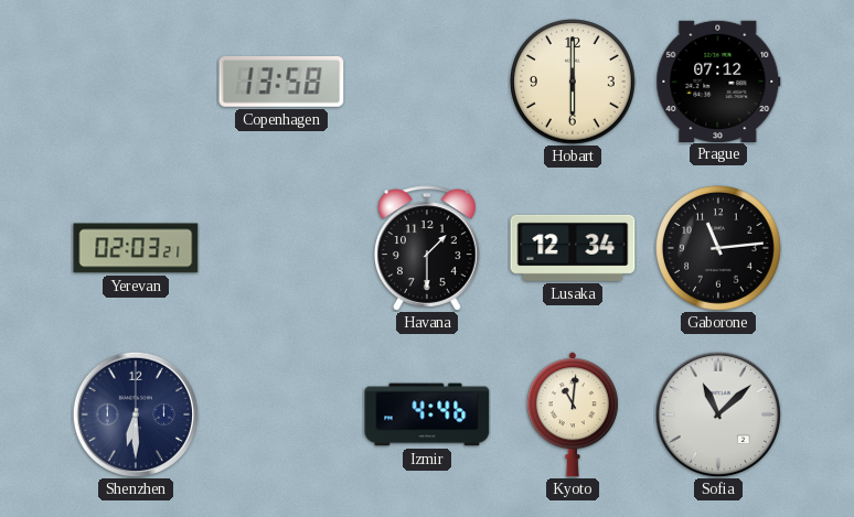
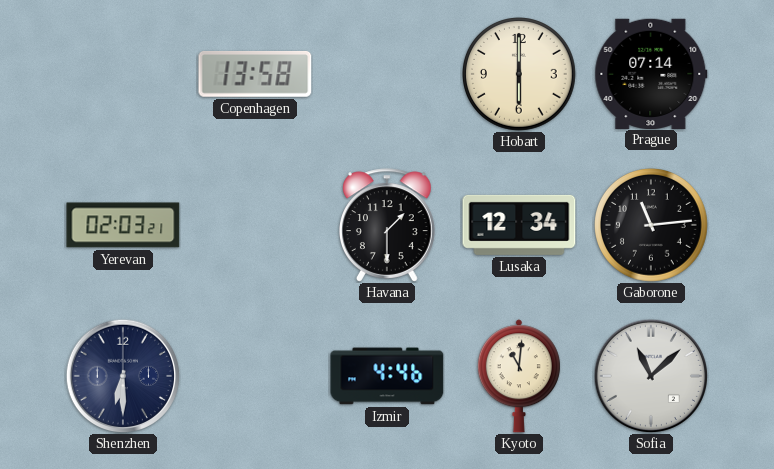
Prague: 07:12 -> 07:14
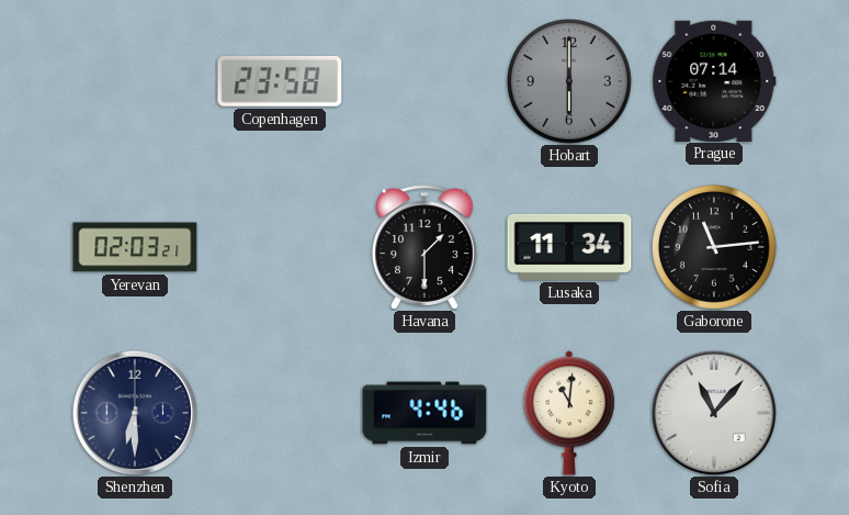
Copenhagen: 13:58 -> 23:58
Hobart dial: cream -> grey
Lusaka: 12:34 -> 11:34
Sofia: 11:08 -> 11:07
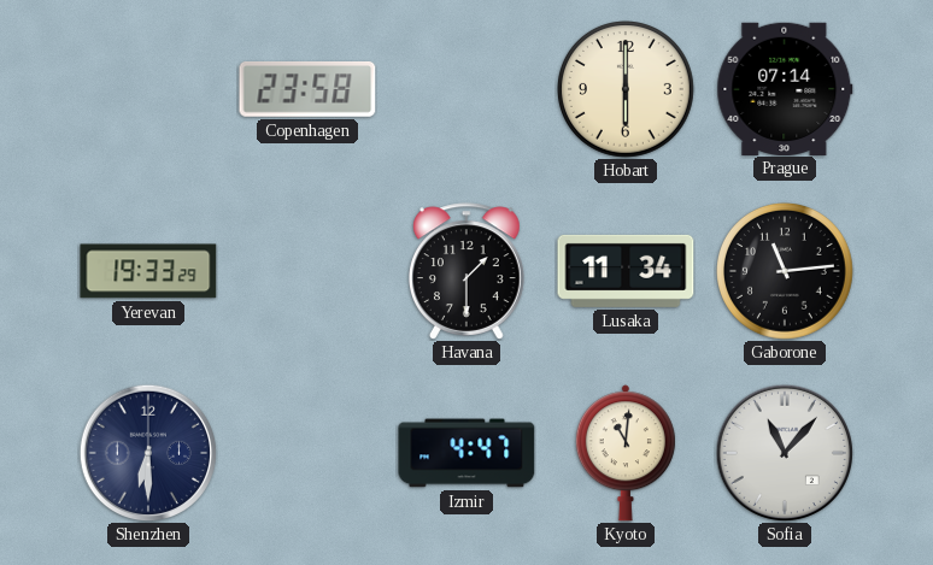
Hobart dial: grey -> cream
Yerevan: 02:03 -> 19:33
Izmir: 4:46 -> 4:47
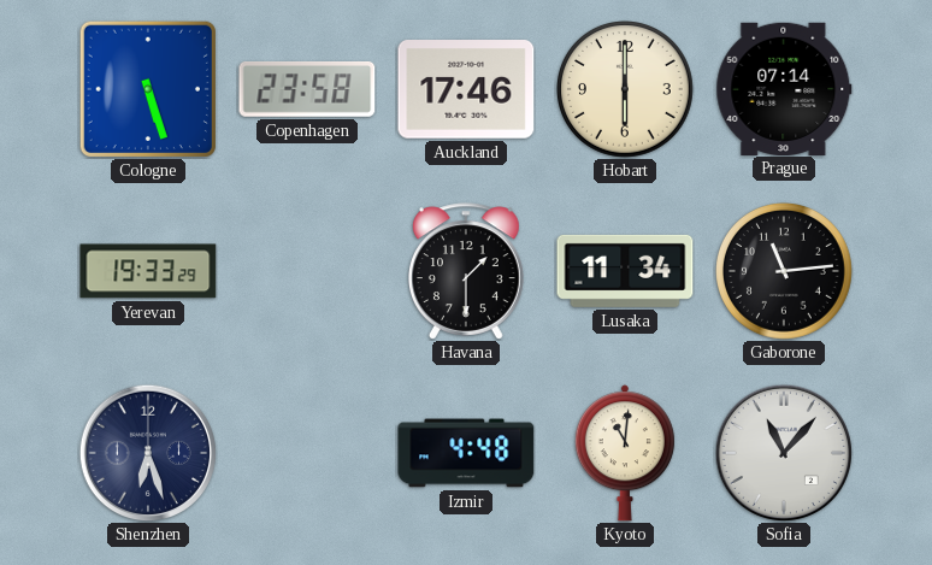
Cologne: none -> 5:27
Auckland: none -> 17:46
Shenzhen: 6:30 -> 6:27
Izmir: 4:47 -> 4:48
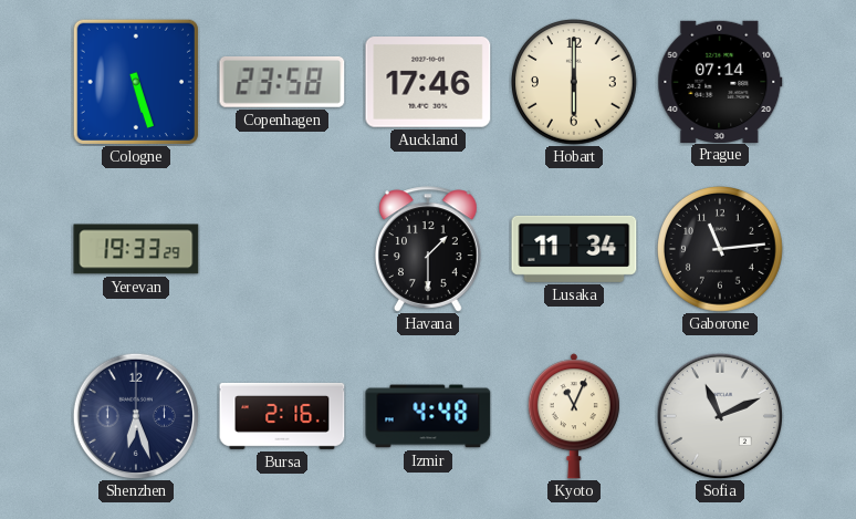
Bursa: none -> 2:16
Kyoto: 11:01 -> 11:04
Sofia: 11:07 -> 11:11
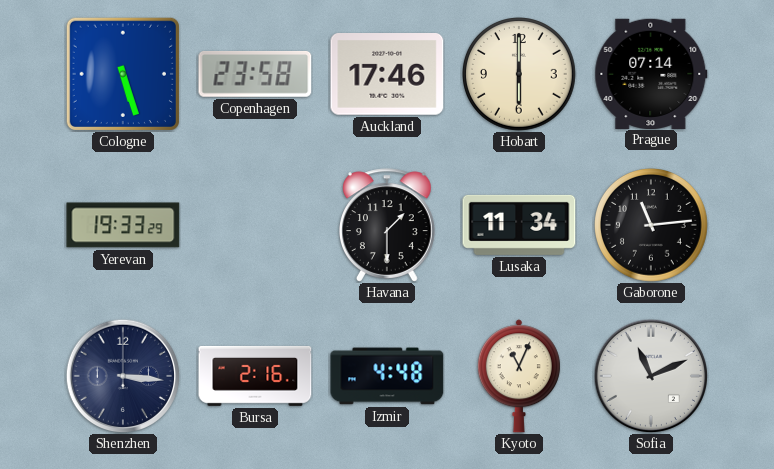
Shenzhen: 6:27 -> 3:16
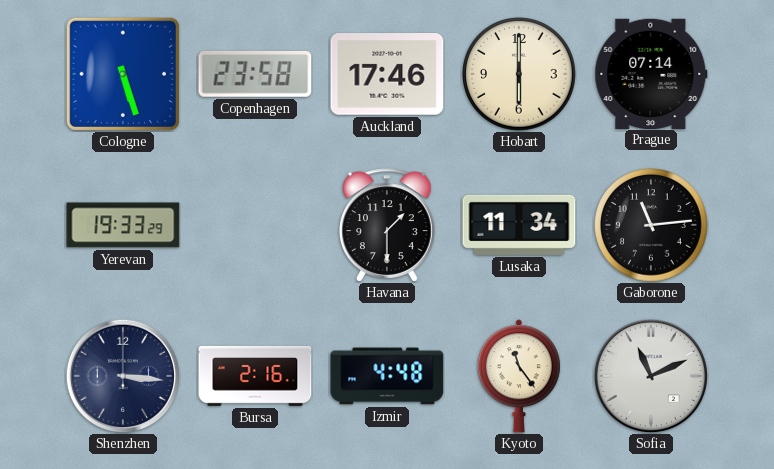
Kyoto: 11:04 -> 11:24
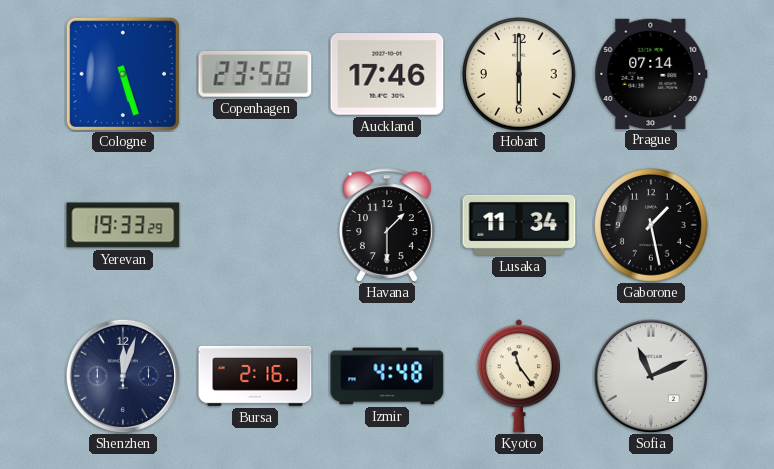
Gaborone: 11:14 -> 1:28
Shenzhen: 3:16 -> 12:03
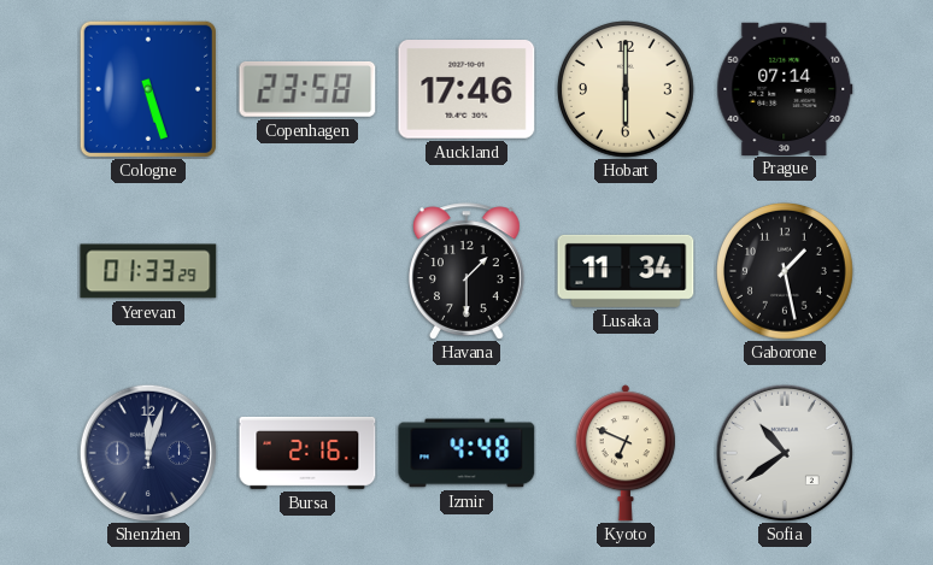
Yerevan: 19:33 -> 01:33
Kyoto: 11:24 -> 6:49
Sofia: 11:11 -> 10:39
